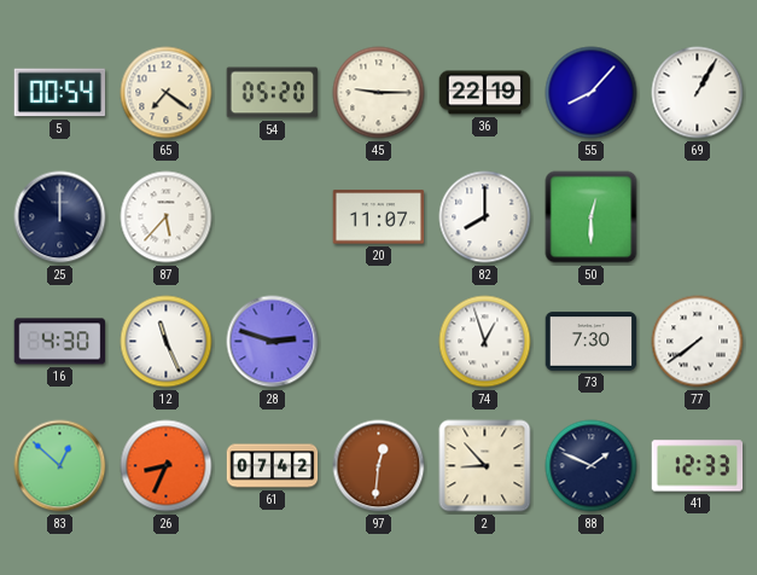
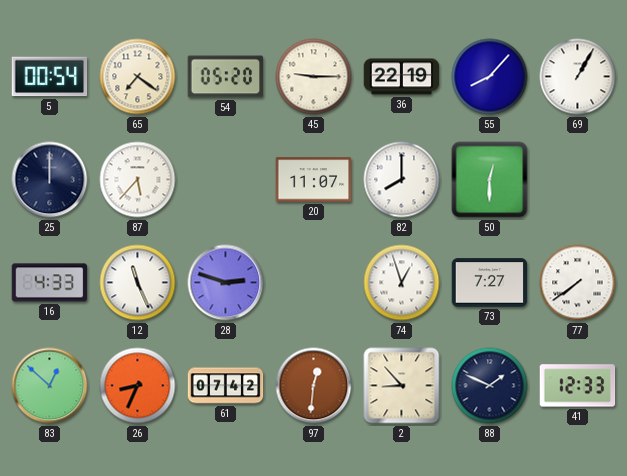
16: 4:30 -> 4:33
73: 7:30 -> 7:27
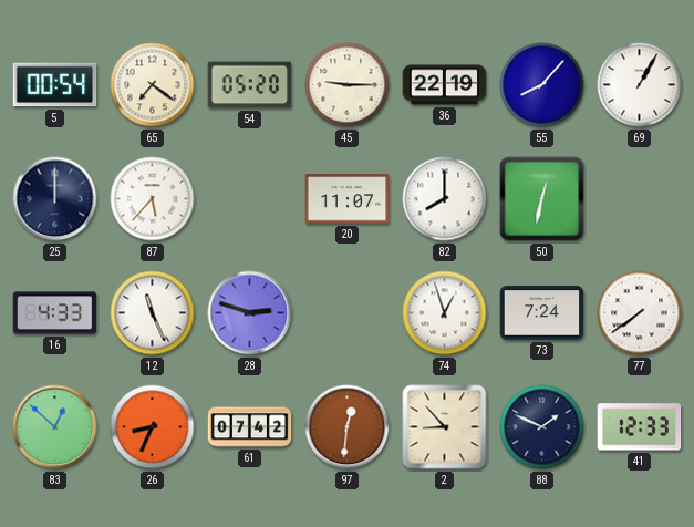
50: 12:30 -> 12:32
73: 7:27 -> 7:24
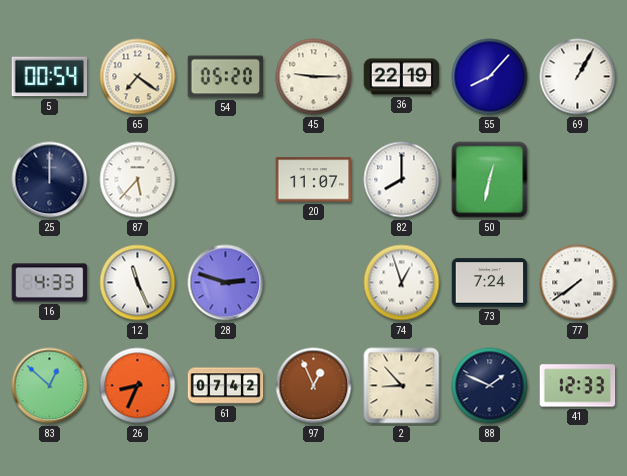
97: 12:31 -> 12:56
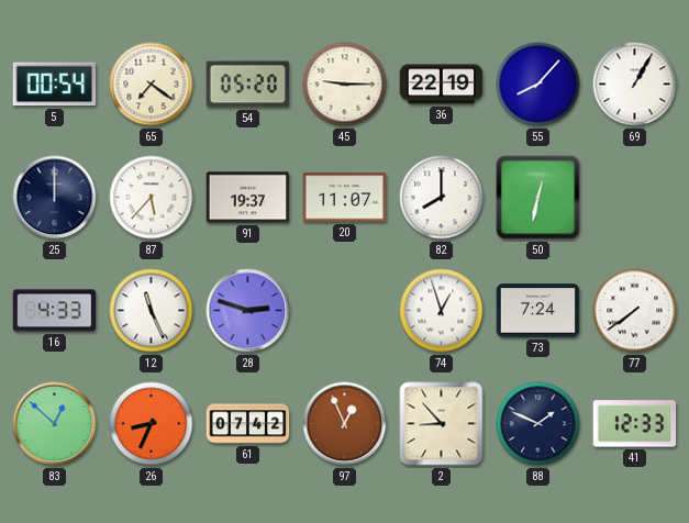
91: none -> 19:37
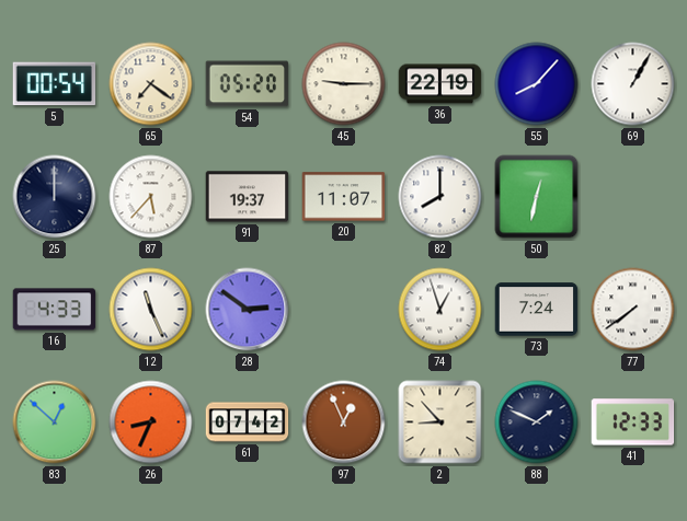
28: 2:48 -> 2:51
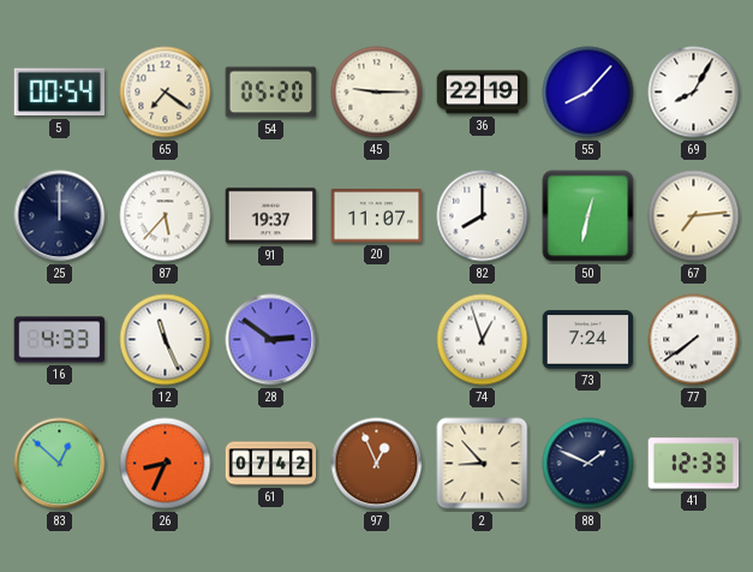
69: 1:05 -> 8:05
67: none -> 7:14
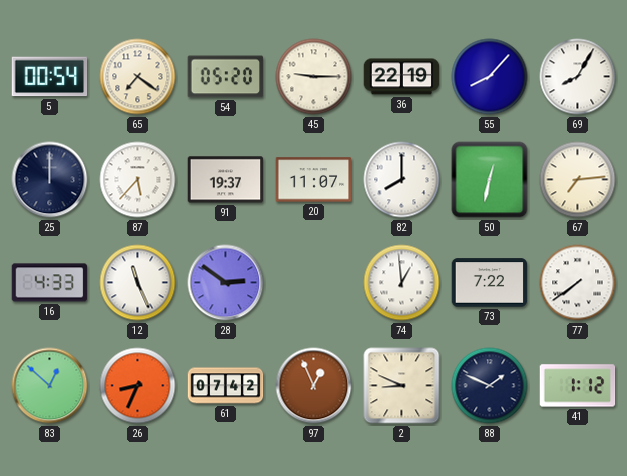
74: 12:57 -> 12:59
73: 7:24 -> 7:22
2: 8:53 -> 8:49
41: 12:33 -> 1:12
